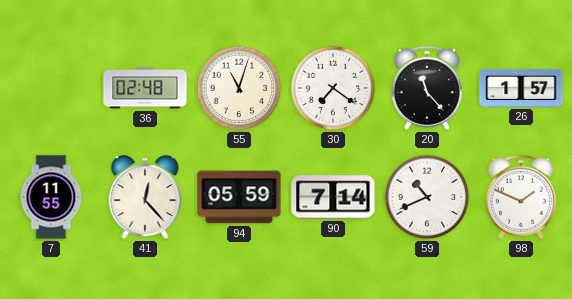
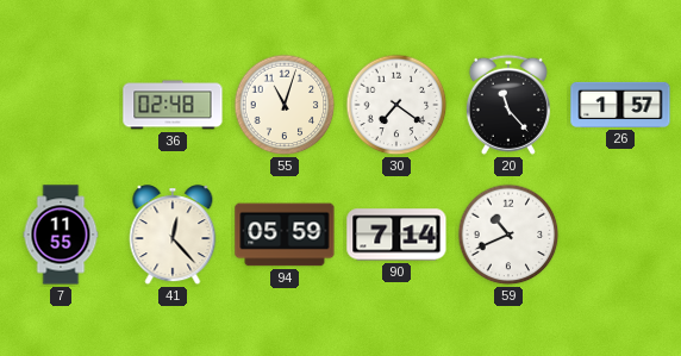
98: 1:49 -> none
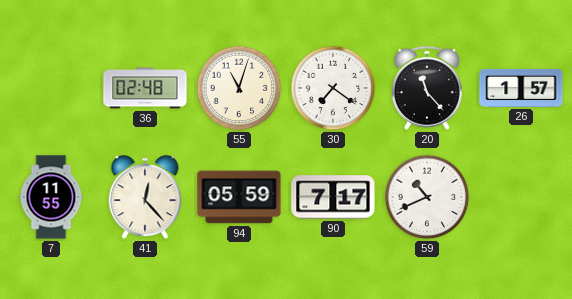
90: 7:14 -> 7:17
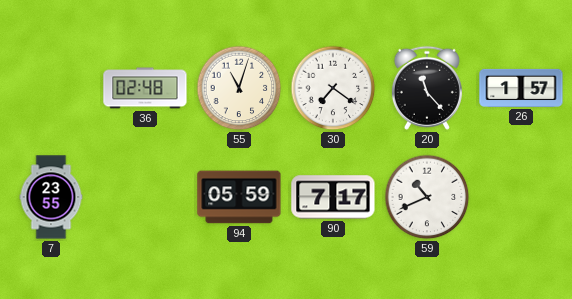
7: 11:55 -> 23:55
41: 12:23 -> none
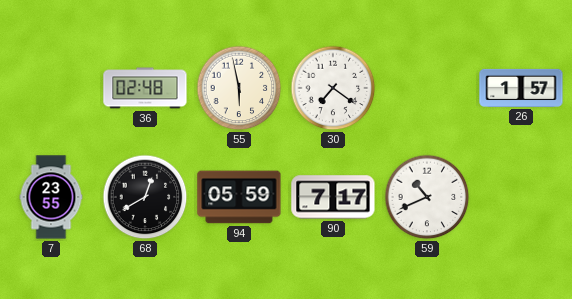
55: 11:03 -> 5:58
20: 11:23 -> none
68: none -> 12:40
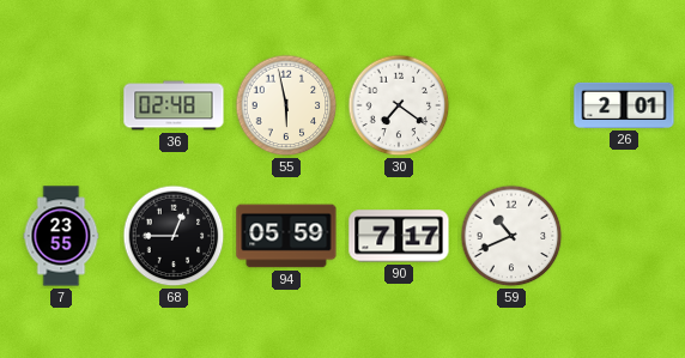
26: 1:57 -> 2:01
68: 12:40 -> 12:45
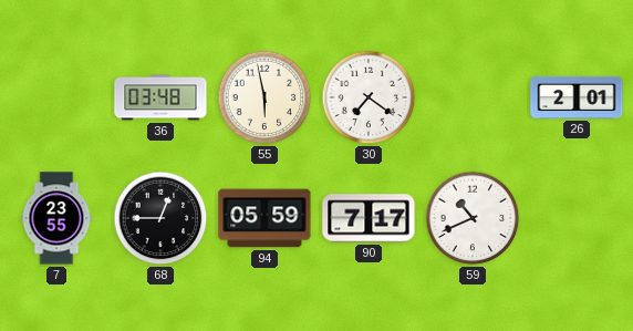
36: 02:48 -> 03:48
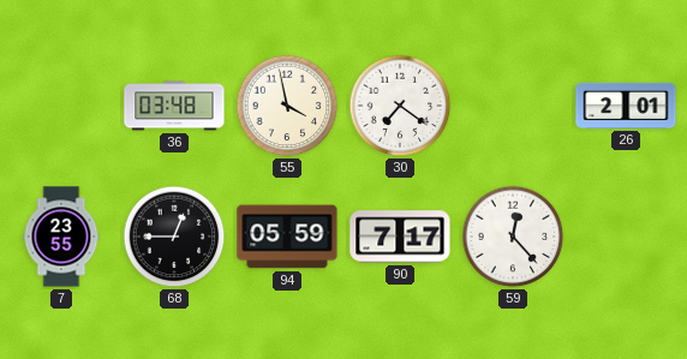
55: 5:58 -> 3:58
59: 10:41 -> 12:23
